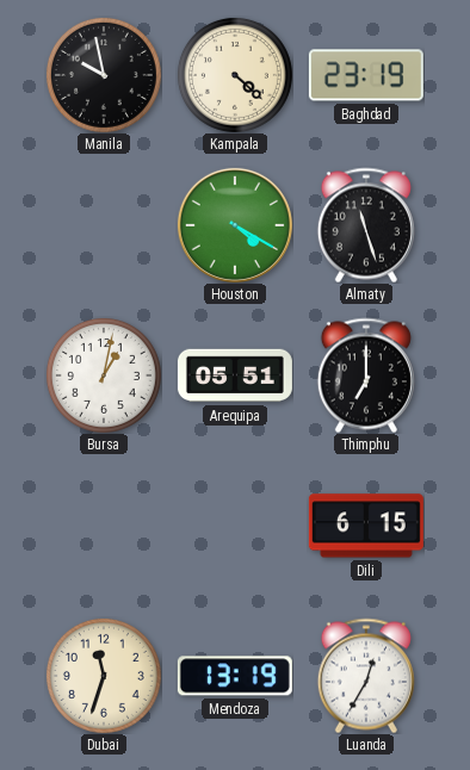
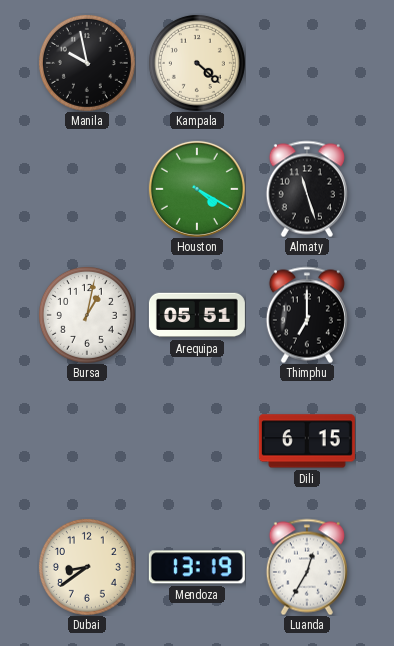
Baghdad: 23:19 -> none
Dubai: 11:33 -> 8:39
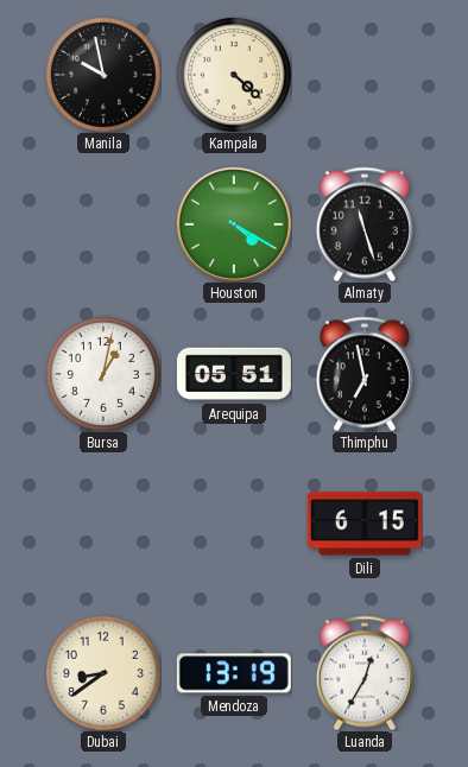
Thimphu: 7:00 -> 6:58
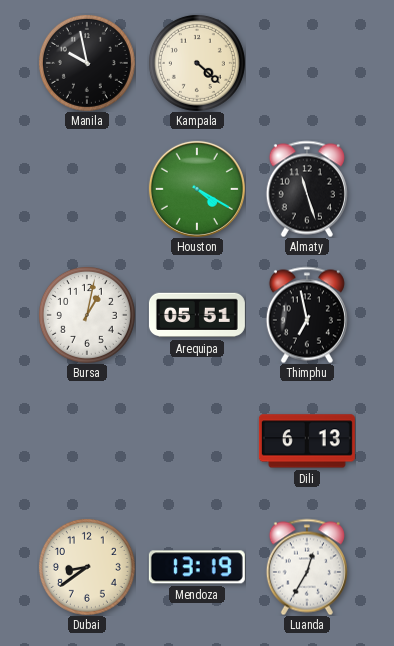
Dili: 6:15 -> 6:13
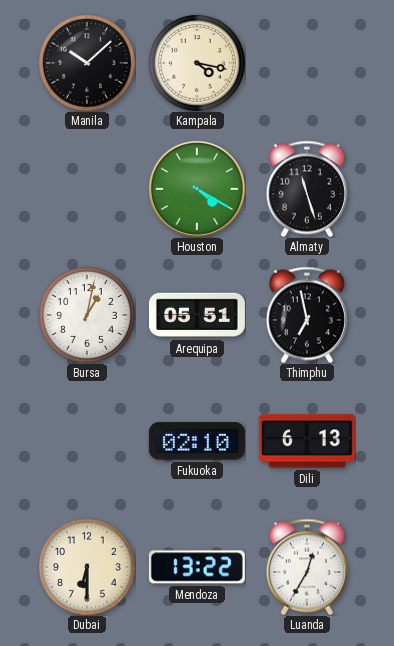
Manila: 9:58 -> 10:08
Kampala: 4:22 -> 4:17
Fukuoka: none -> 02:10
Dubai: 8:39 -> 6:30
Mendoza: 13:19 -> 13:22
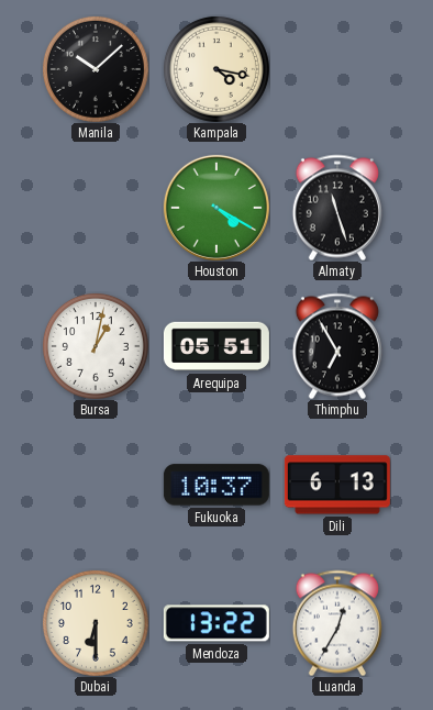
Thimphu: 6:58 -> 6:55
Fukuoka: 02:10 -> 10:37
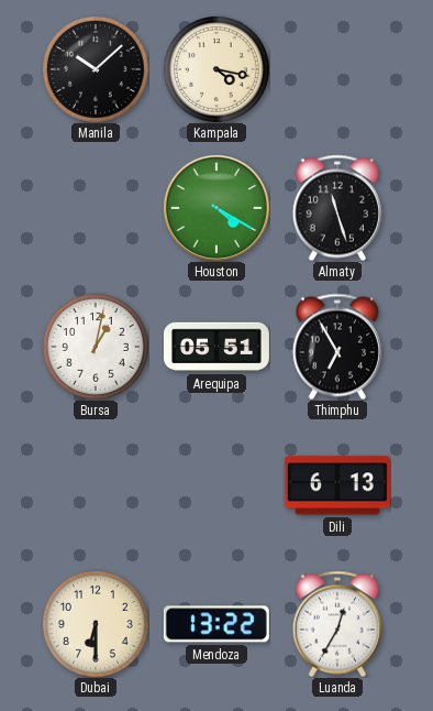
Fukuoka: 10:37 -> none
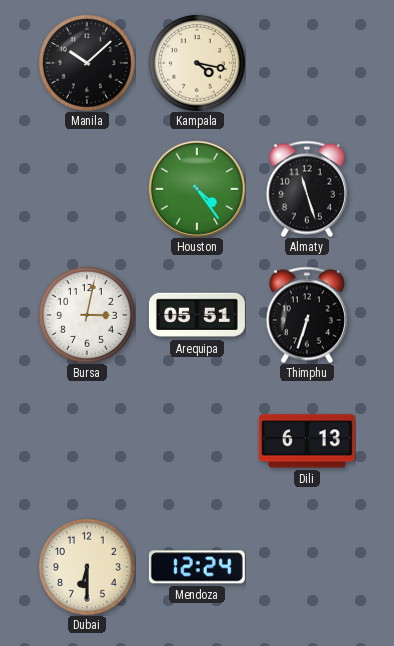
Houston: 4:20 -> 4:24
Bursa: 1:02 -> 3:02
Thimphu: 6:55 -> 6:33
Mendoza: 13:22 -> 12:24
Luanda: 12:35 -> none
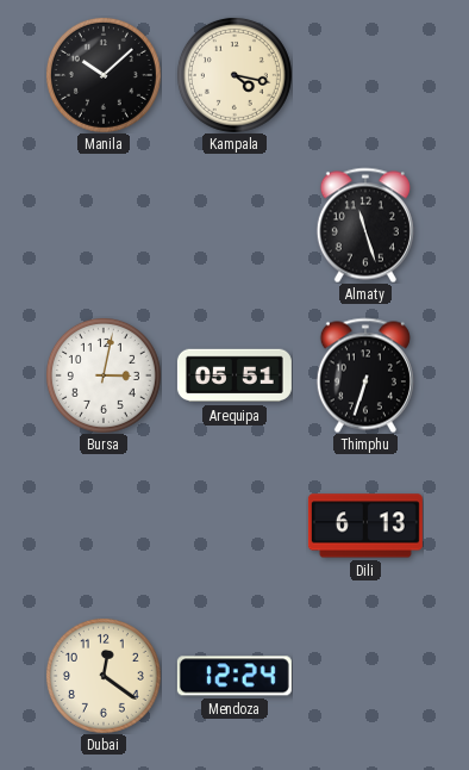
Houston: 4:24 -> none
Dubai: 6:30 -> 12:21
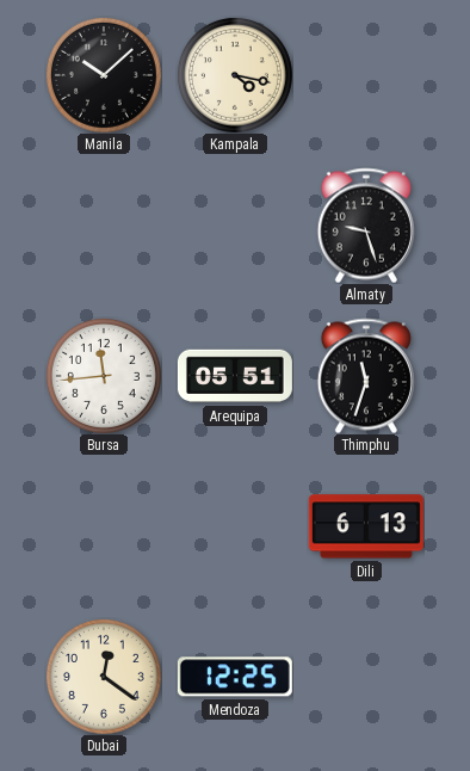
Almaty: 11:27 -> 9:27
Bursa: 3:02 -> 11:44
Thimphu: 6:33 -> 11:33
Mendoza: 12:24 -> 12:25
